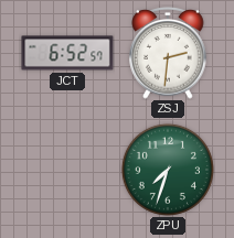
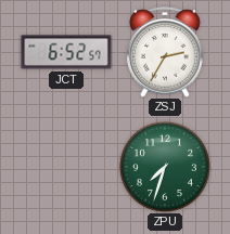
ZSJ: 2:31 -> 2:35
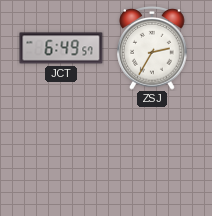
JCT: 6:52 -> 6:49
ZPU: 7:33 -> none
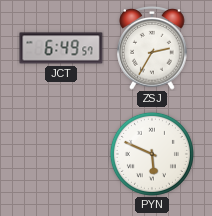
PYN: none -> 5:49
